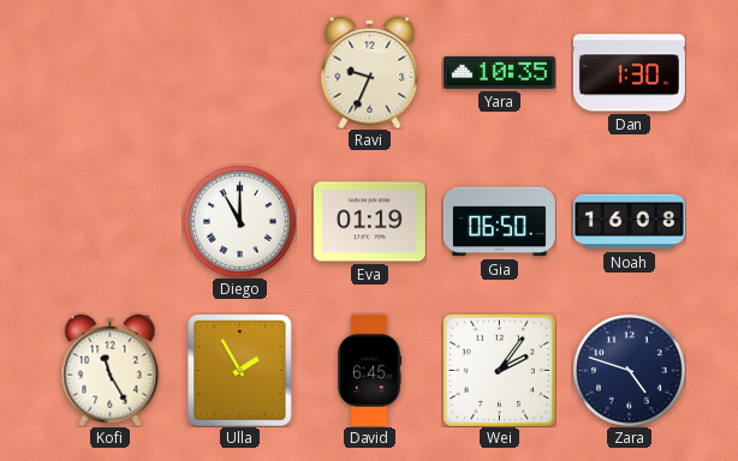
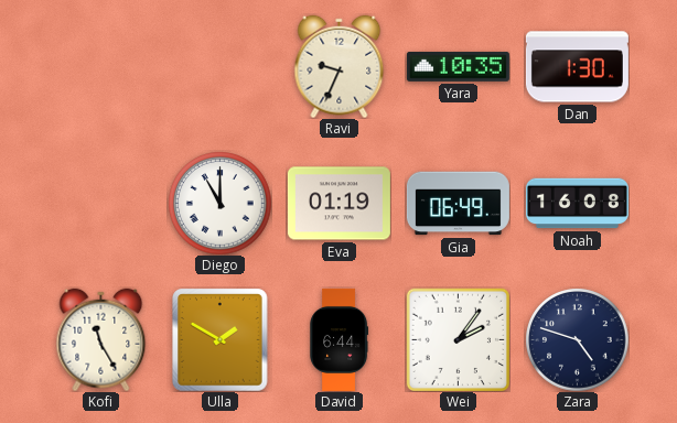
Gia: 06:50 -> 06:49
Ulla: 1:55 -> 1:50
David: 6:45 -> 6:44
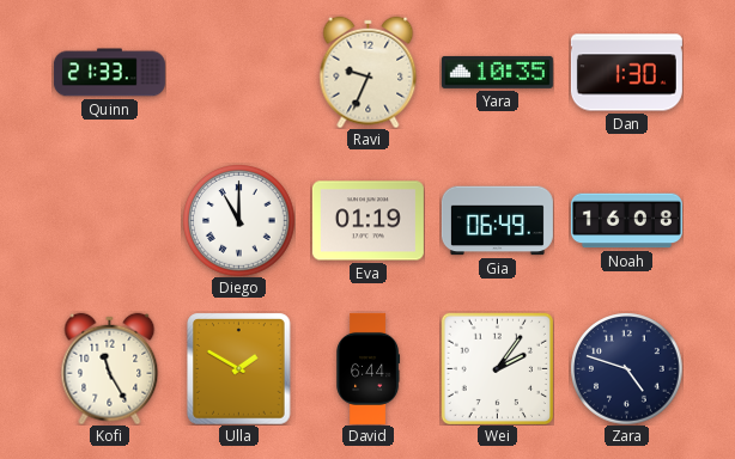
Quinn: none -> 21:33
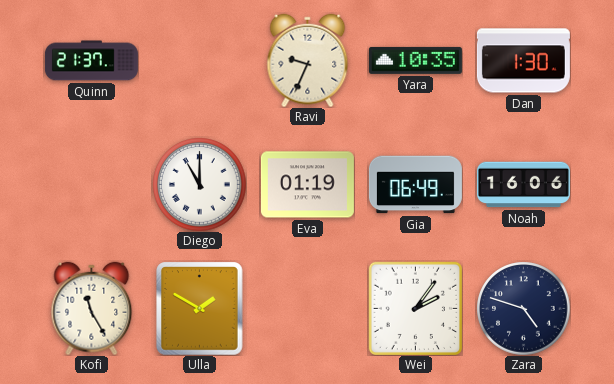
Quinn: 21:33 -> 21:37
Noah: 16:08 -> 16:06
David: 6:44 -> none
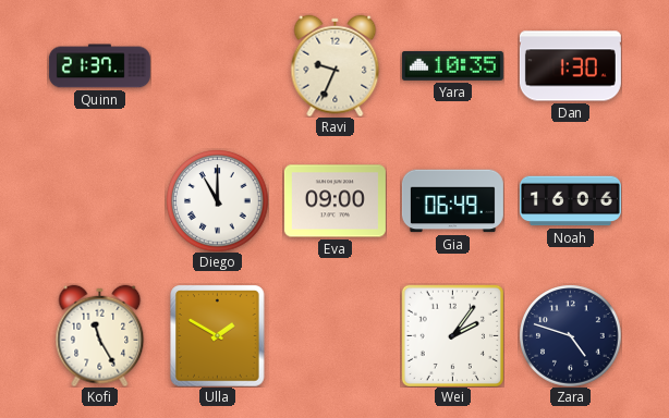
Eva: 01:19 -> 09:00
